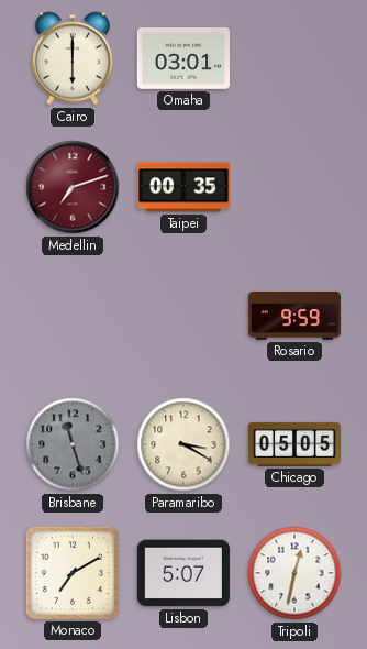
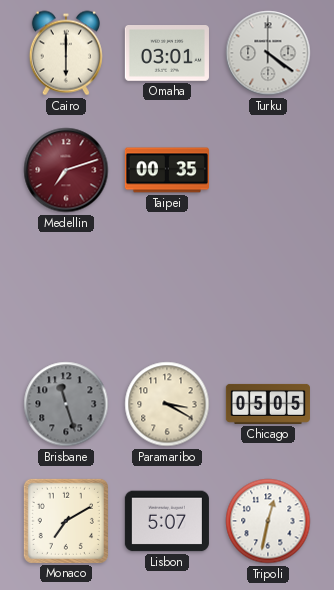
Turku: none -> 4:21
Rosario: 9:59 -> none
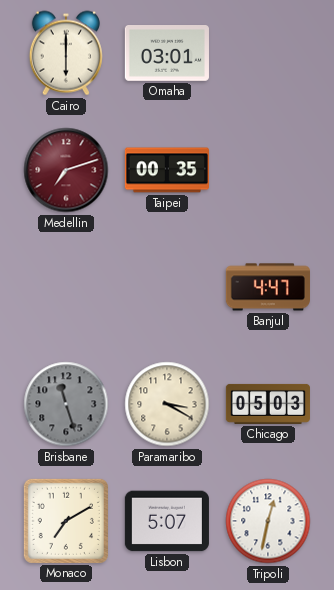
Turku: 4:21 -> none
Banjul: none -> 4:47
Chicago: 05:05 -> 05:03
